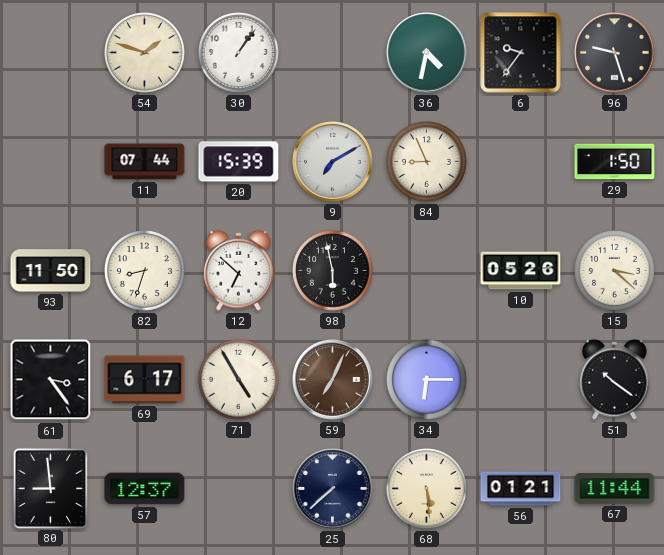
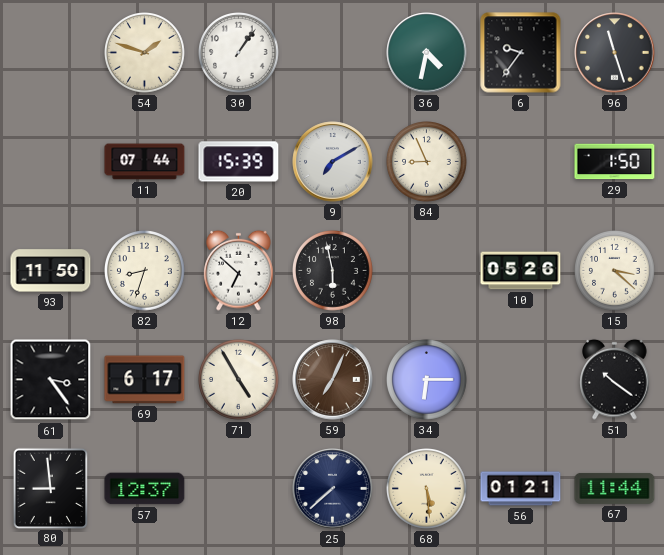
96: 9:27 -> 11:27
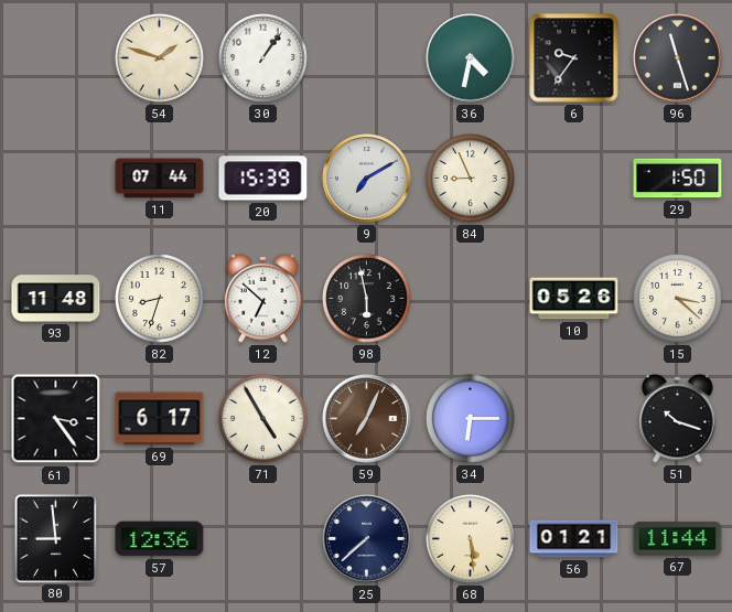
93: 11:50 -> 11:48
51: 10:21 -> 10:18
57: 12:37 -> 12:36
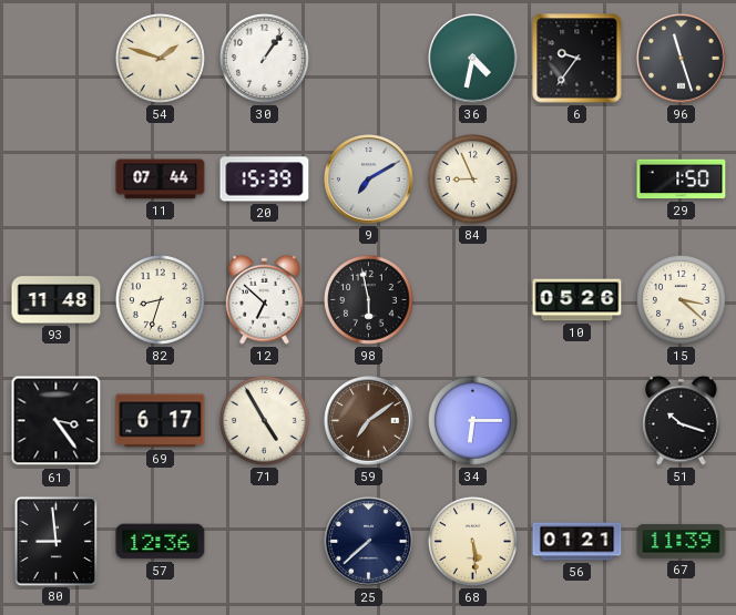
59: 7:04 -> 7:09
67: 11:44 -> 11:39
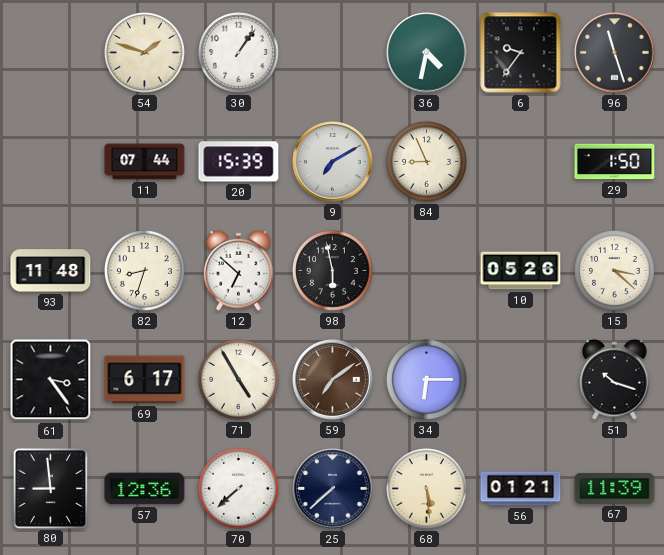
70: none -> 7:38
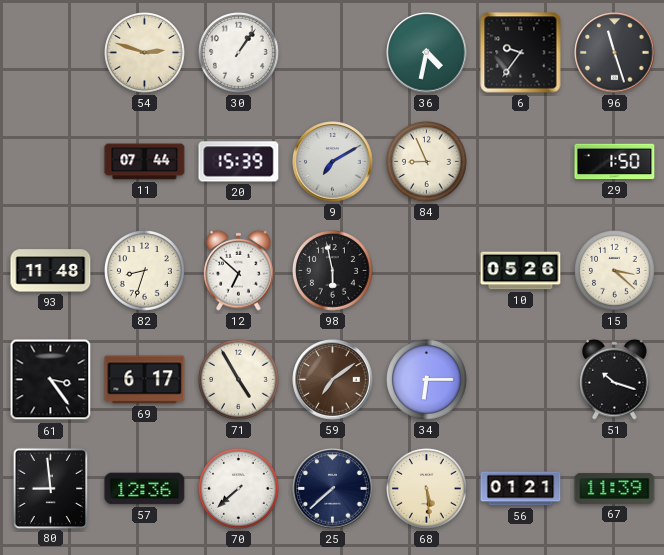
54: 1:48 -> 2:48
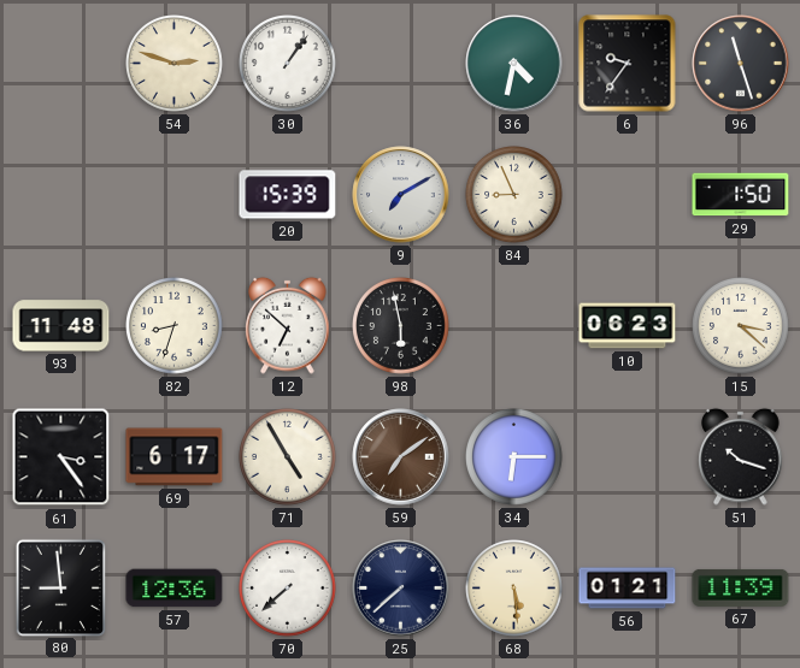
11: 07:44 -> none
10: 05:26 -> 06:23
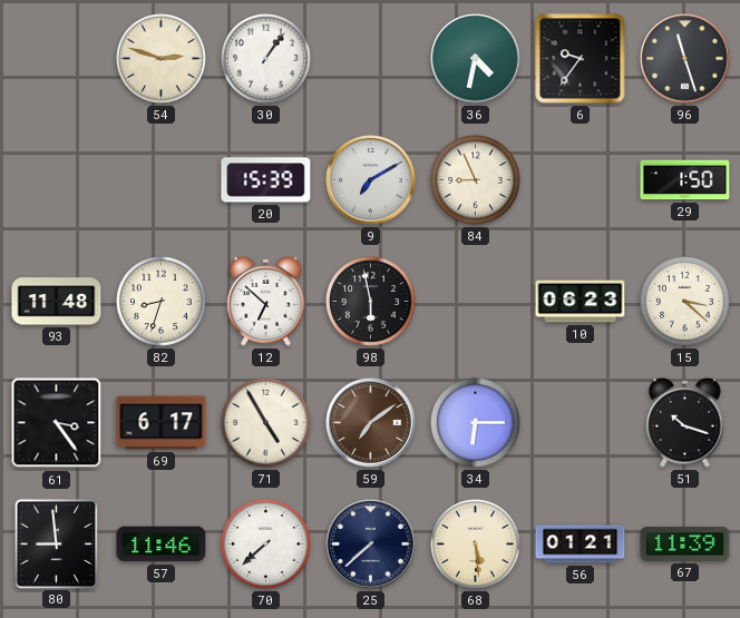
57: 12:36 -> 11:46
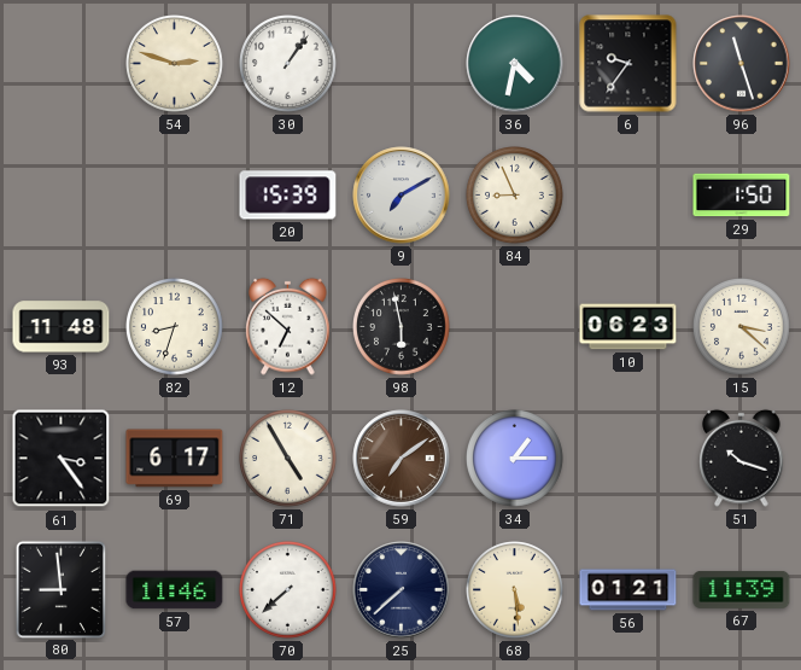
34: 6:15 -> 1:15
